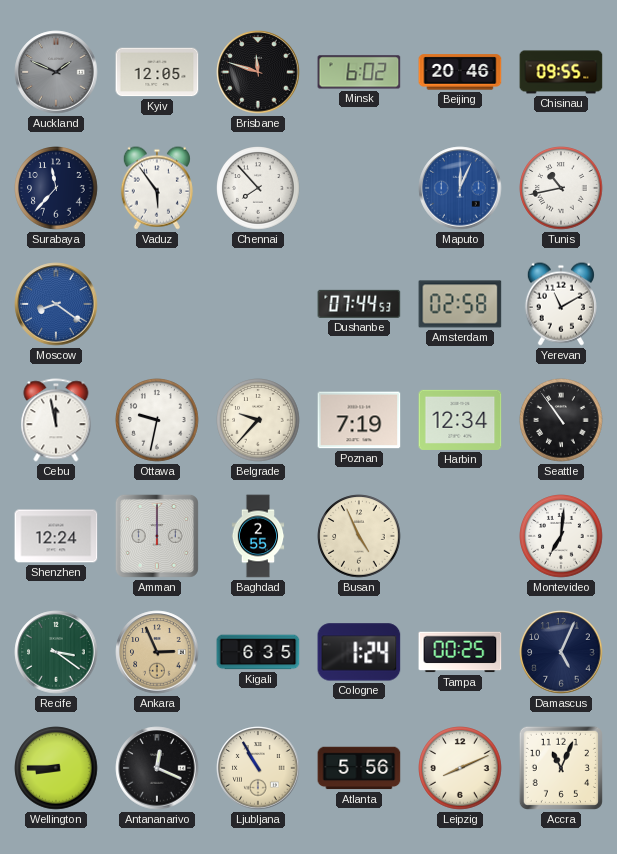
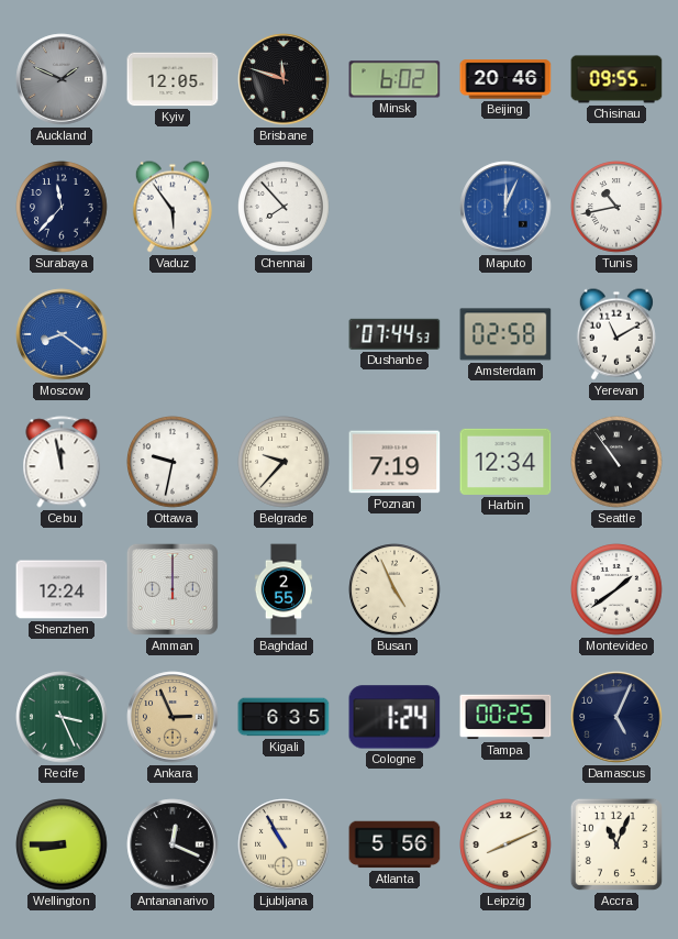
Montevideo: 7:01 -> 1:39
Recife: 3:21 -> 3:26
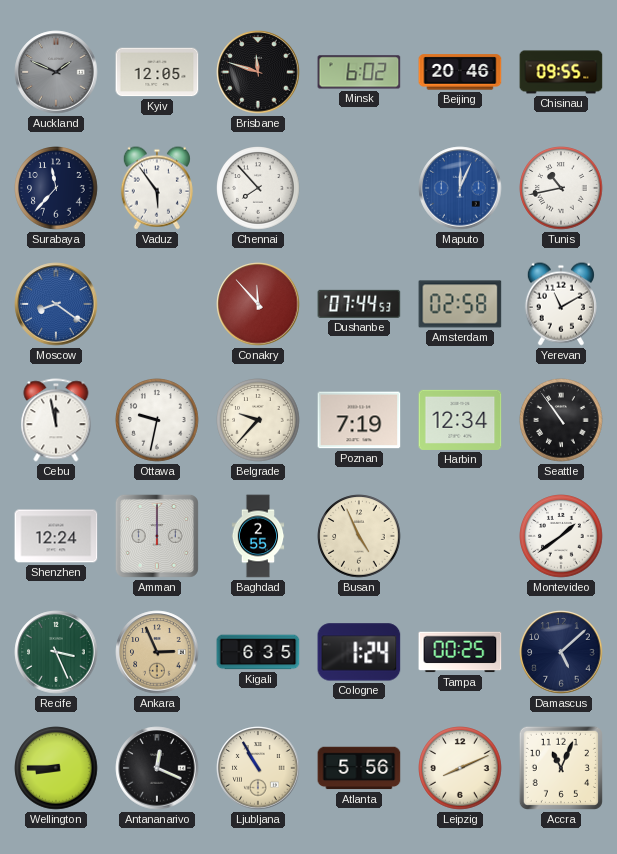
Conakry: none -> 11:53
Damascus: 5:04 -> 5:08
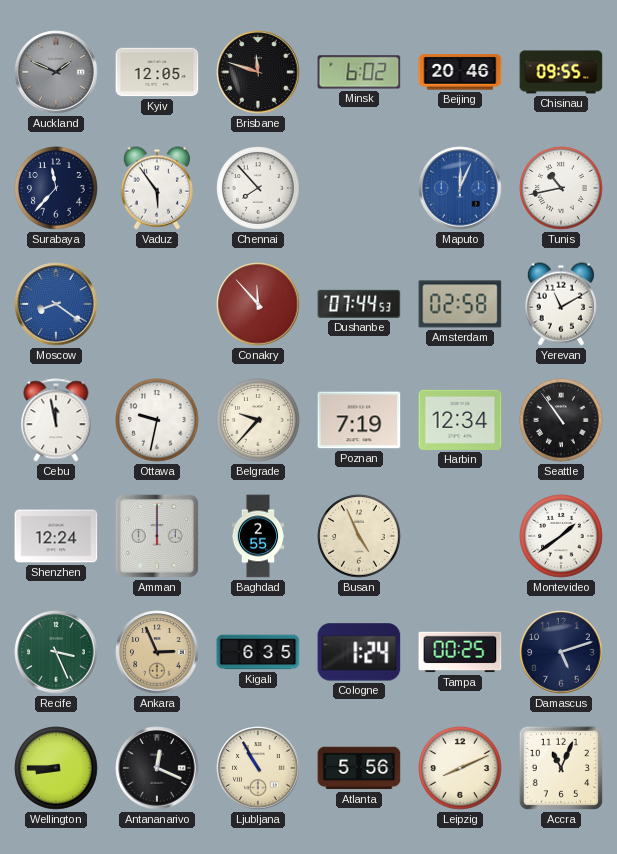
Damascus: 5:08 -> 5:12
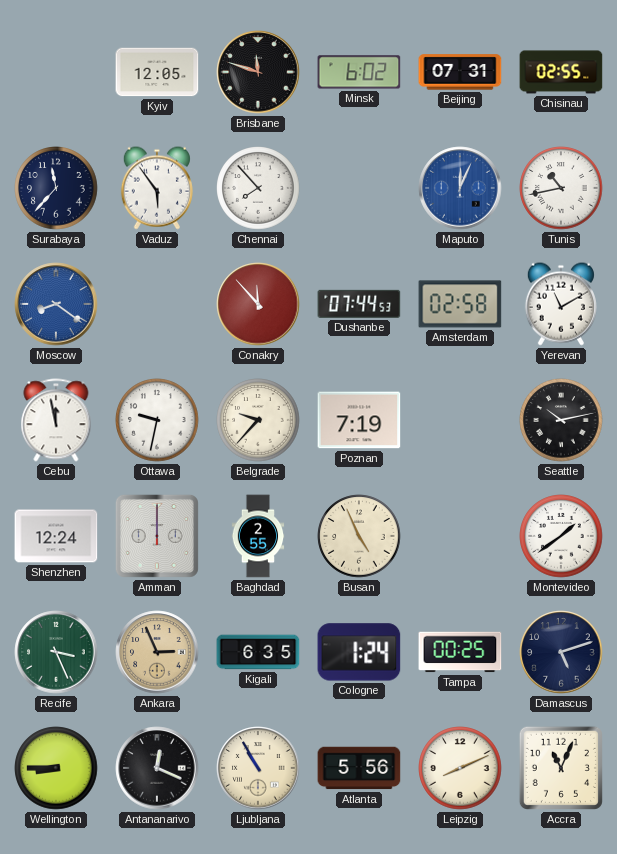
Auckland: 1:49 -> none
Beijing: 20:46 -> 07:31
Chisinau: 09:55 -> 02:55
Harbin: 12:34 -> none
Seattle: 10:54 -> 10:13
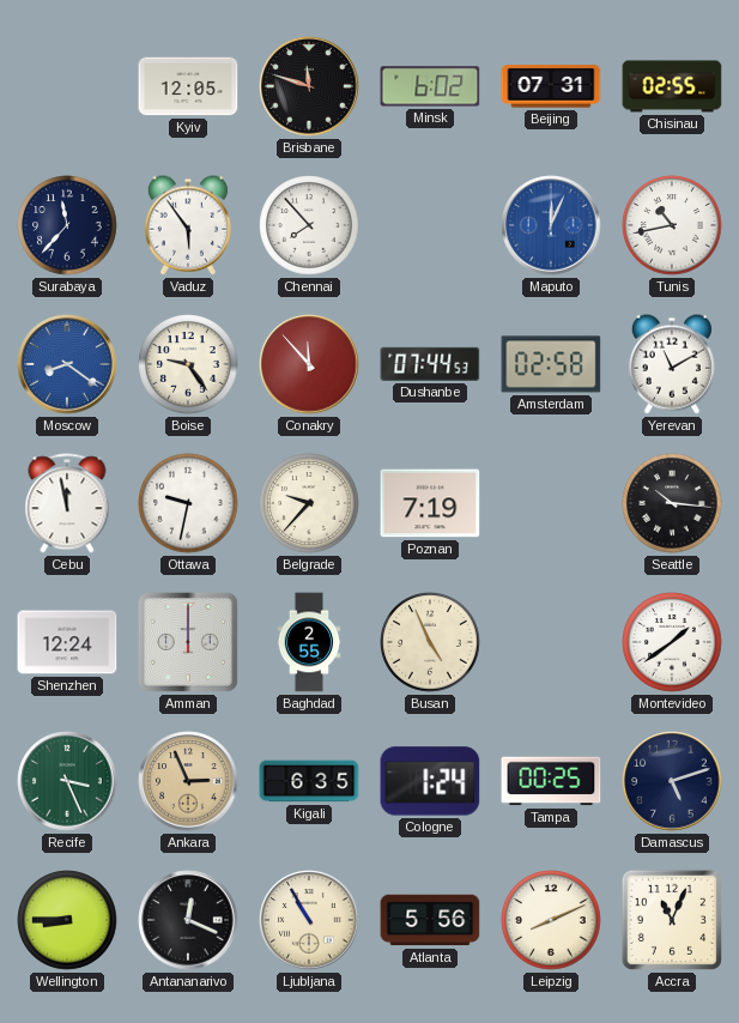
Boise: none -> 9:24
Seattle: 10:13 -> 10:16
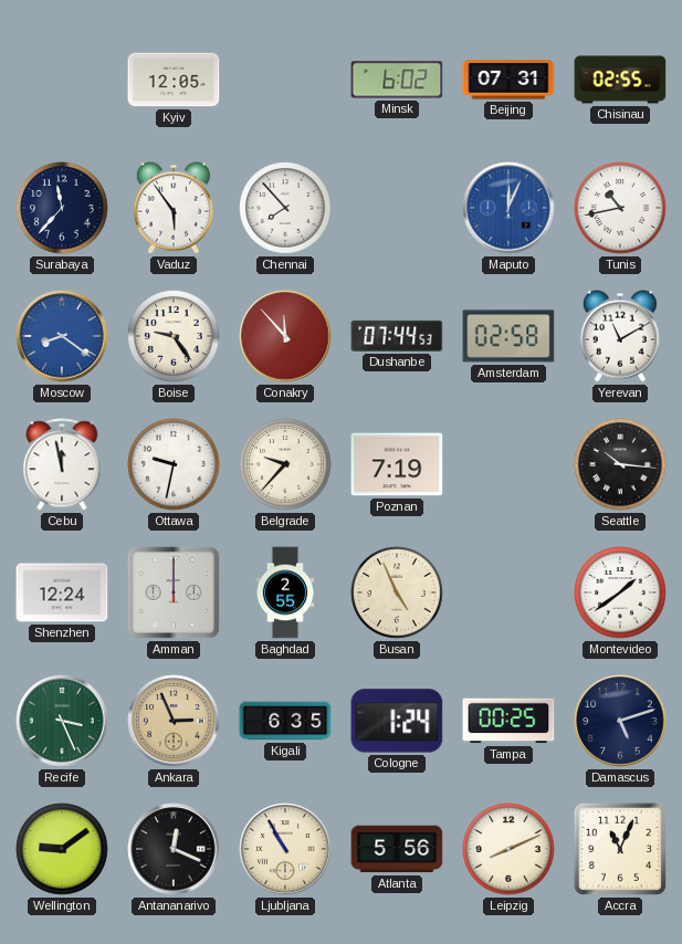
Brisbane: 11:48 -> none
Wellington: 8:45 -> 9:09
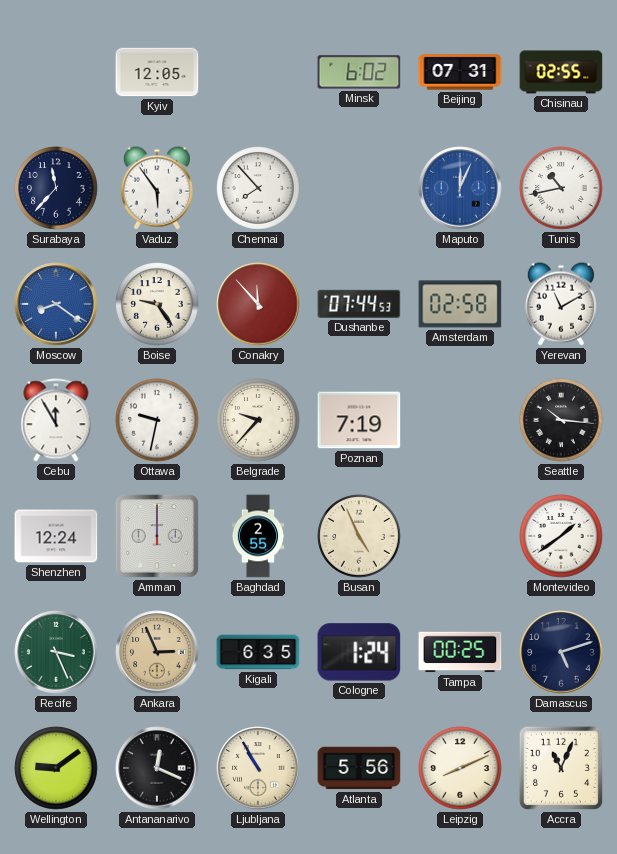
Cebu: 11:58 -> 11:55
